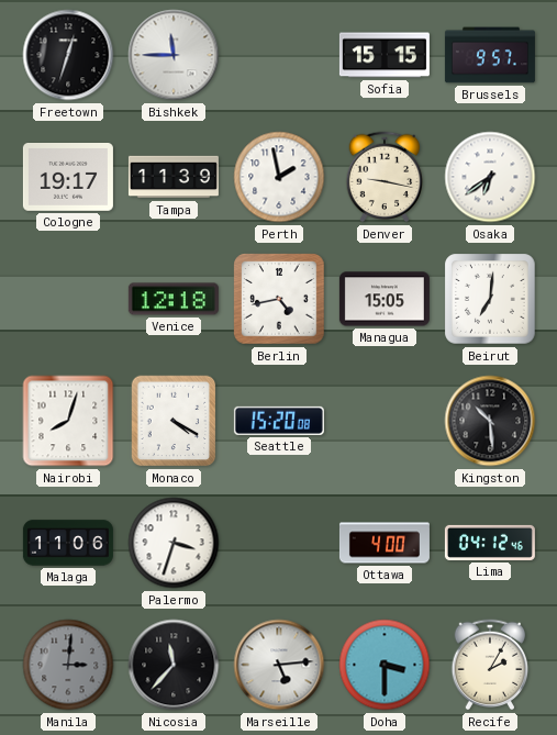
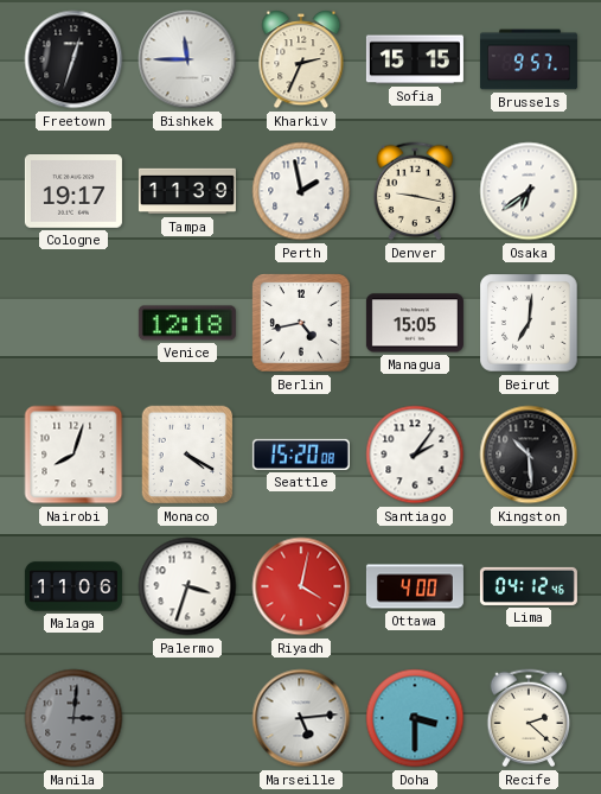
Kharkiv: none -> 2:34
Santiago: none -> 2:06
Riyadh: none -> 4:02
Nicosia: 11:37 -> none
Recife: 2:05 -> 2:22
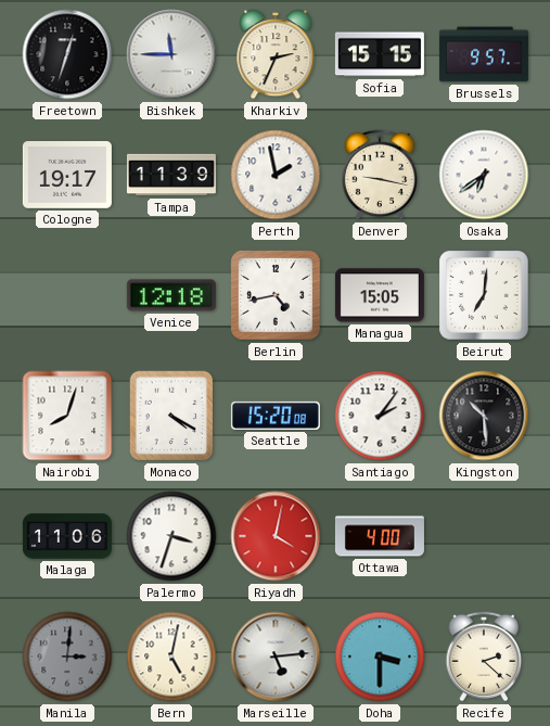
Lima: 04:12 -> none
Bern: none -> 5:02
